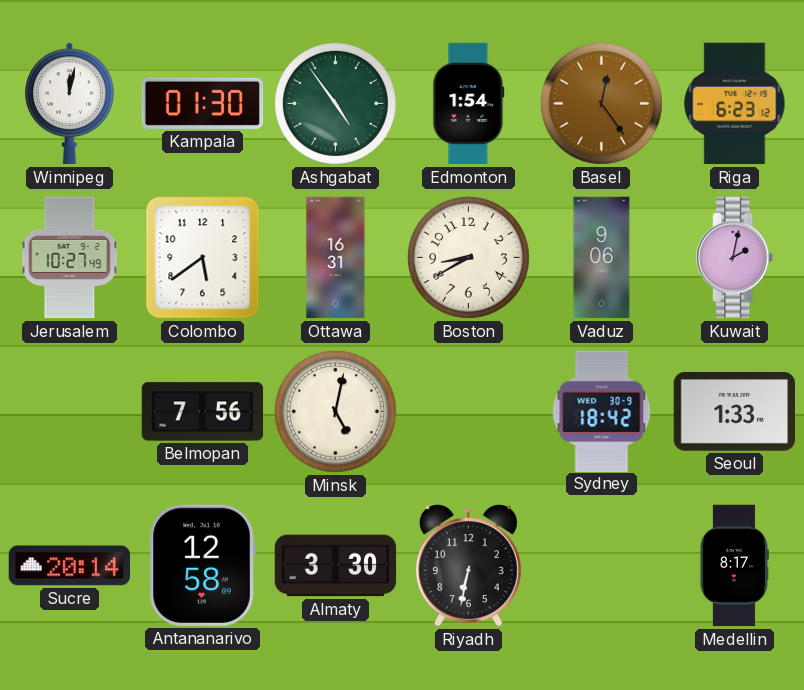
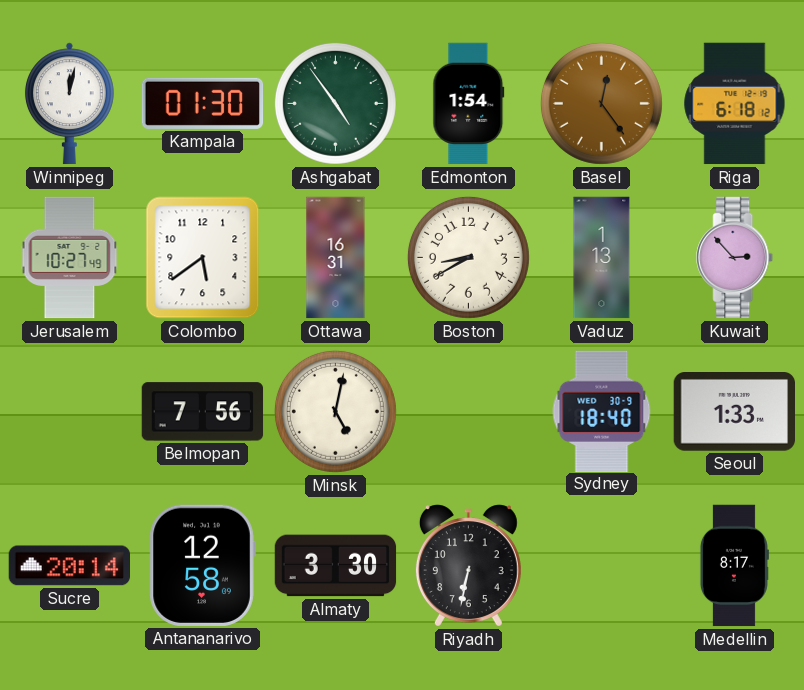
Riga: 6:23 -> 6:18
Vaduz: 9:06 -> 1:13
Kuwait: 2:02 -> 2:53
Sydney: 18:42 -> 18:40
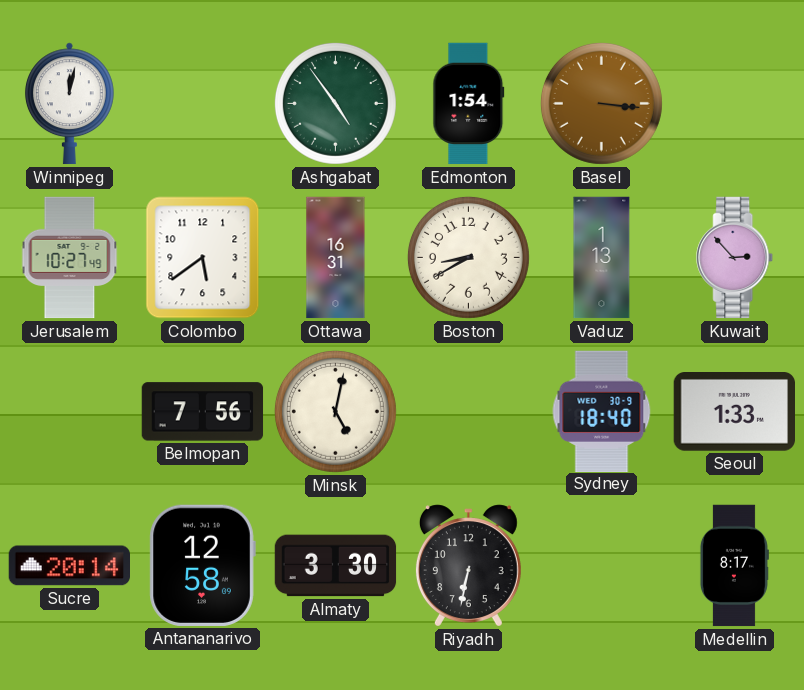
Kampala: 01:30 -> none
Basel: 12:24 -> 3:16
Riga: 6:18 -> none
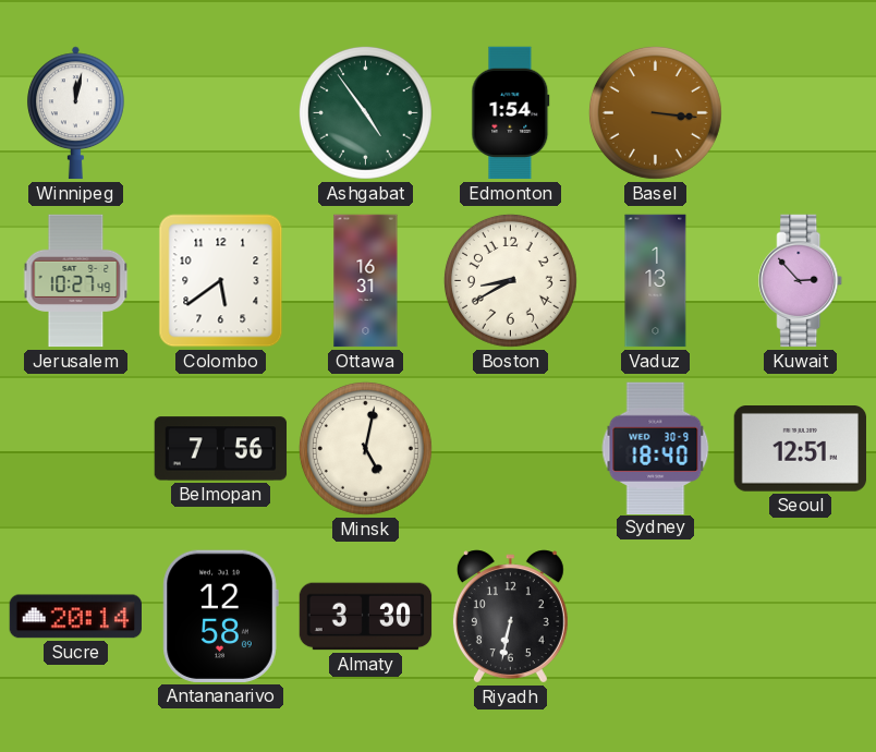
Seoul: 1:33 -> 12:51
Medellin: 8:17 -> none
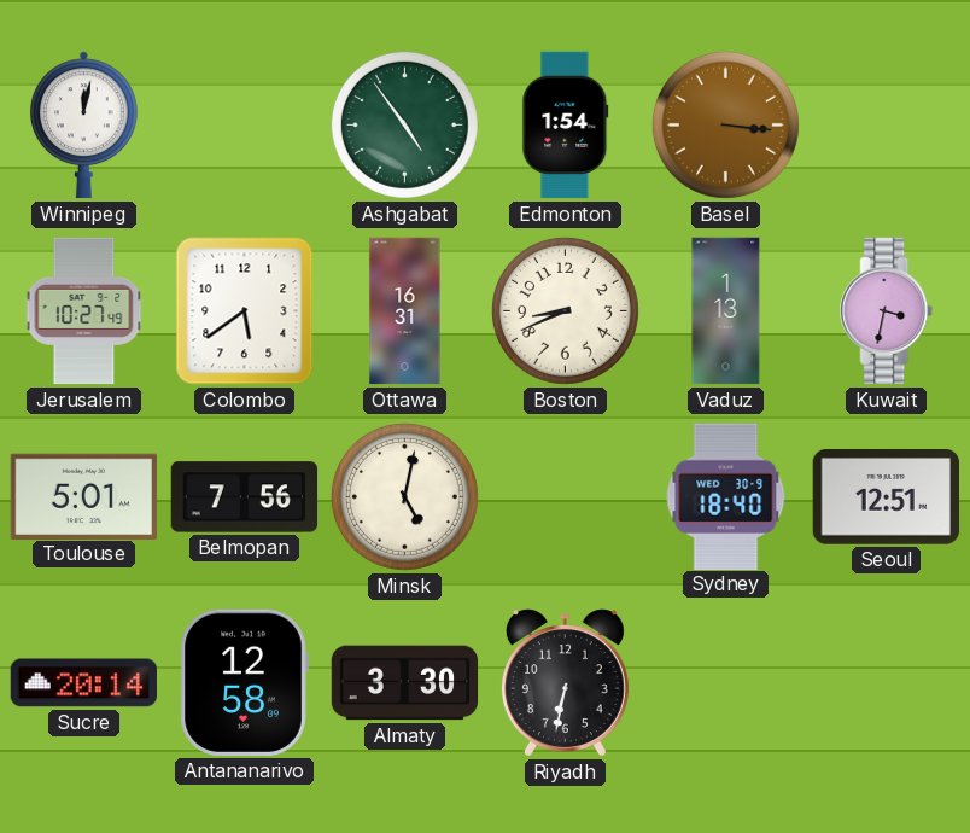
Boston: 8:40 -> 8:41
Kuwait: 2:53 -> 3:32
Toulouse: none -> 5:01
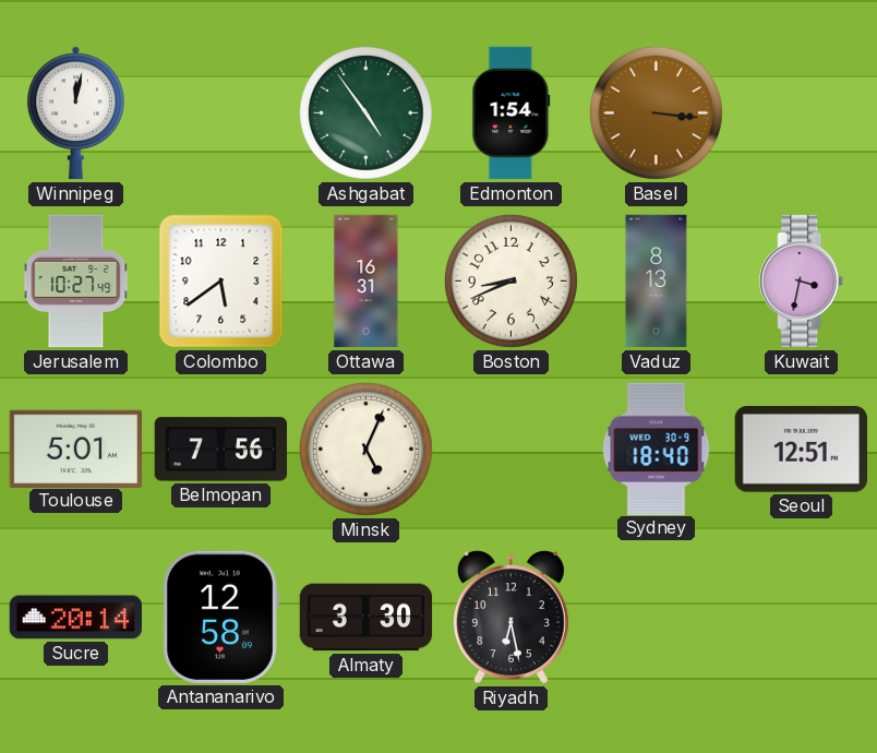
Vaduz: 1:13 -> 8:13
Minsk: 5:02 -> 5:04
Riyadh: 6:32 -> 6:28
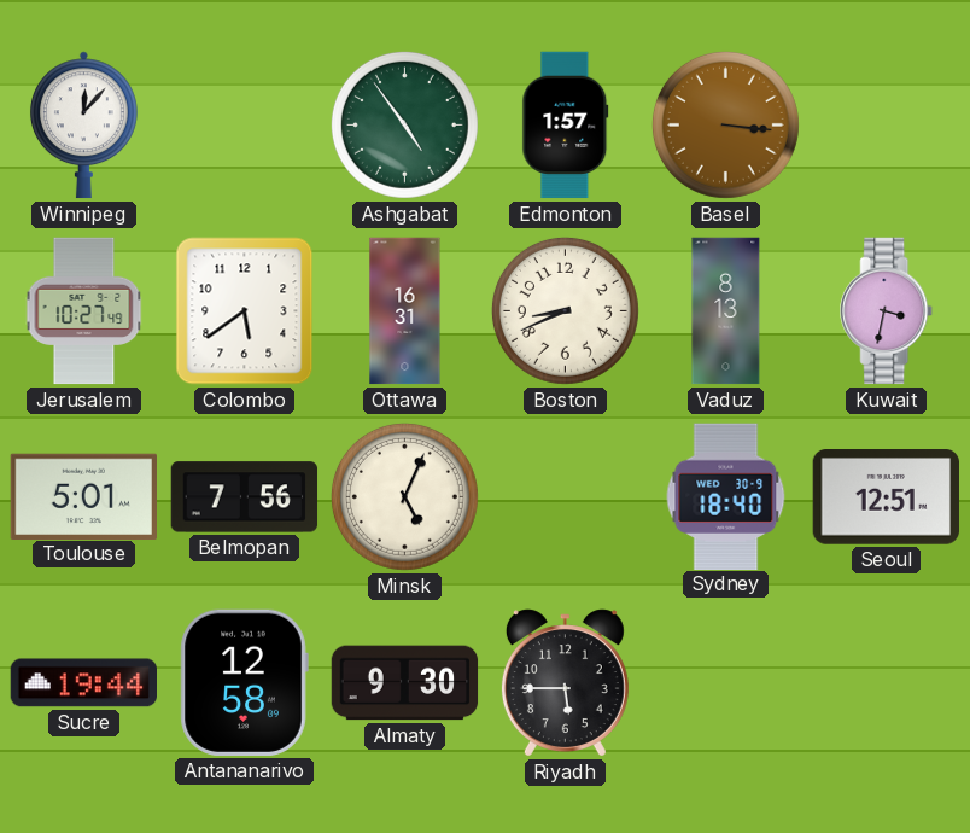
Winnipeg: 12:02 -> 12:07
Edmonton: 1:54 -> 1:57
Sucre: 20:14 -> 19:44
Almaty: 3:30 -> 9:30
Riyadh: 6:28 -> 5:45
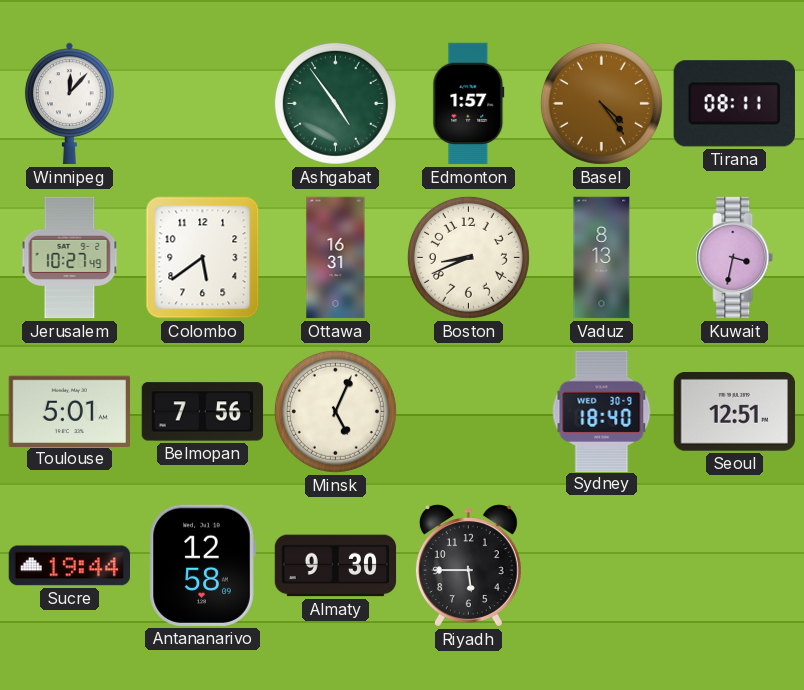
Basel: 3:16 -> 4:24
Tirana: none -> 08:11
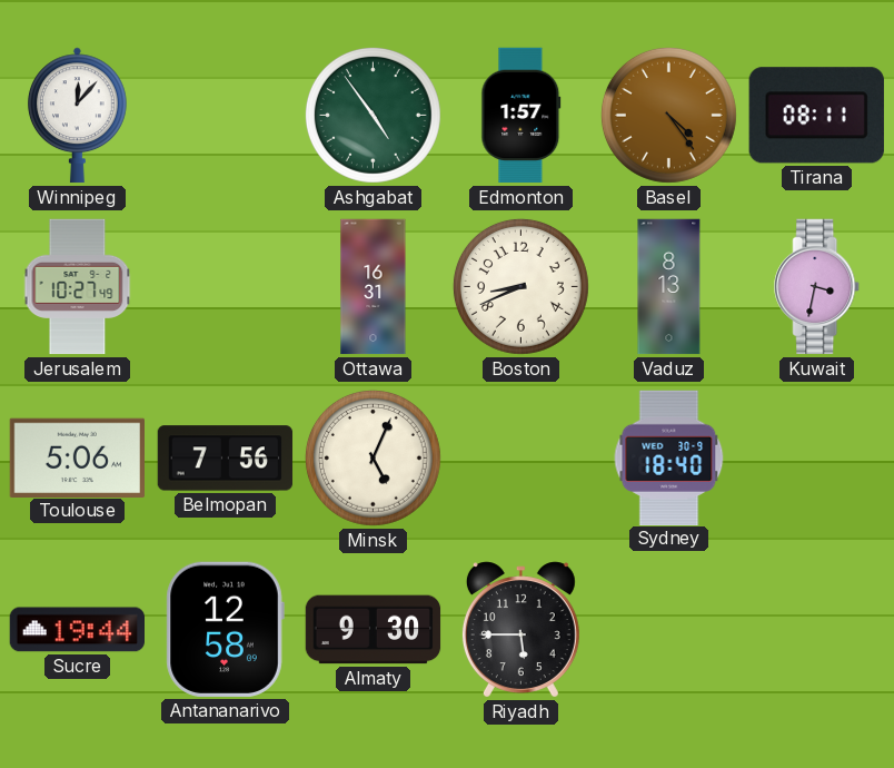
Colombo: 5:39 -> none
Toulouse: 5:01 -> 5:06
Seoul: 12:51 -> none
